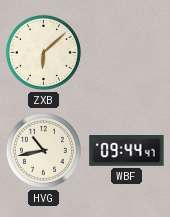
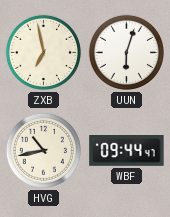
ZXB: 6:08 -> 6:58
UUN: none -> 6:03
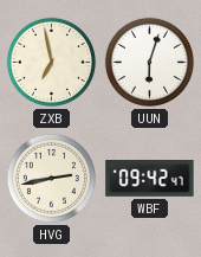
HVG: 10:43 -> 2:43
WBF: 09:44 -> 09:42
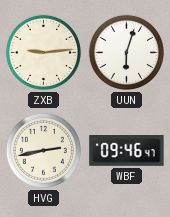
ZXB: 6:58 -> 9:14
WBF: 09:42 -> 09:46
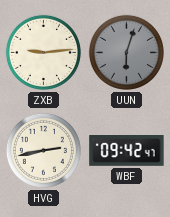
UUN dial: white -> grey
WBF: 09:46 -> 09:42
